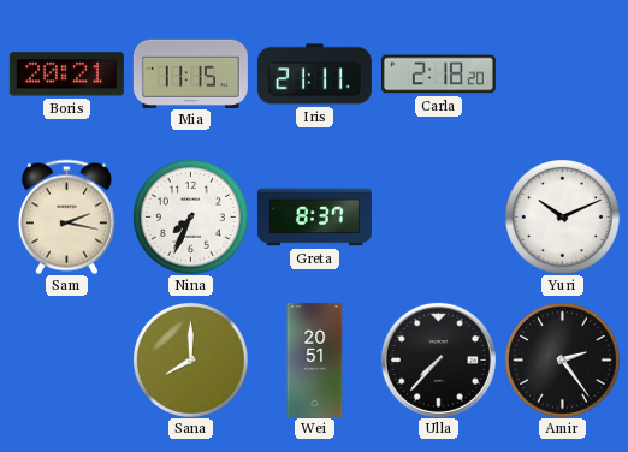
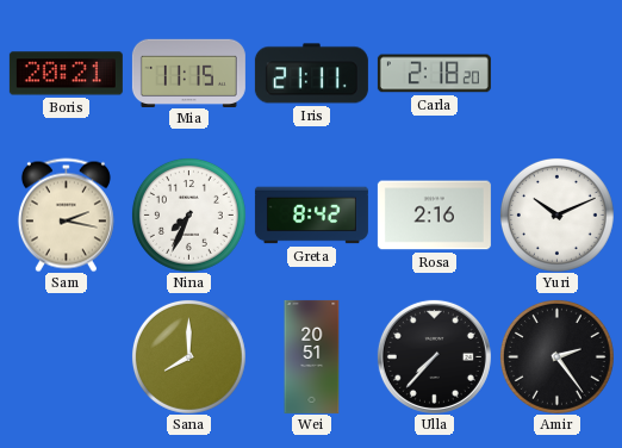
Greta: 8:37 -> 8:42
Rosa: none -> 2:16
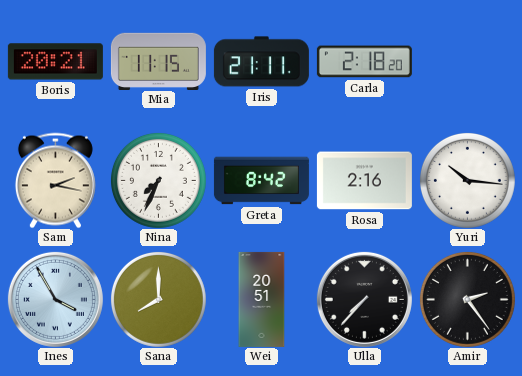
Yuri: 10:11 -> 10:16
Ines: none -> 3:55
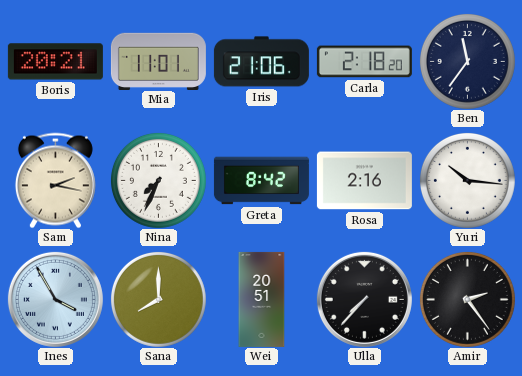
Mia: 11:15 -> 11:01
Iris: 21:11 -> 21:06
Ben: none -> 11:36
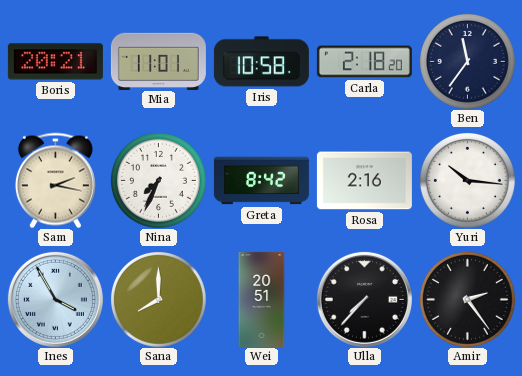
Iris: 21:06 -> 10:58
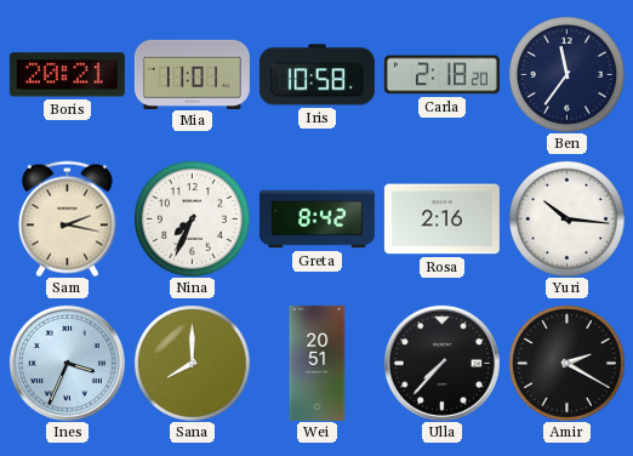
Ines: 3:55 -> 3:34
Amir: 2:24 -> 2:20
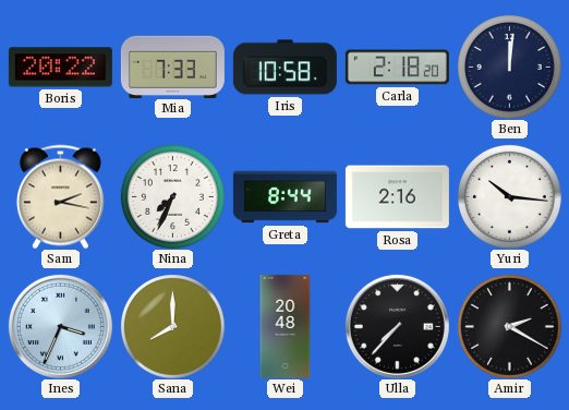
Boris: 20:21 -> 20:22
Mia: 11:01 -> 7:33
Ben: 11:36 -> 12:01
Greta: 8:42 -> 8:44
Wei: 20:51 -> 20:48
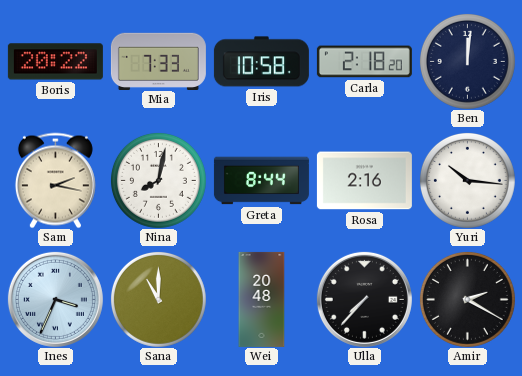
Nina: 7:34 -> 8:02
Sana: 8:00 -> 11:00
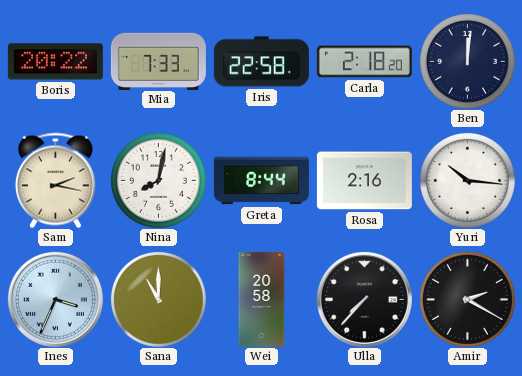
Iris: 10:58 -> 22:58
Wei: 20:48 -> 20:58
